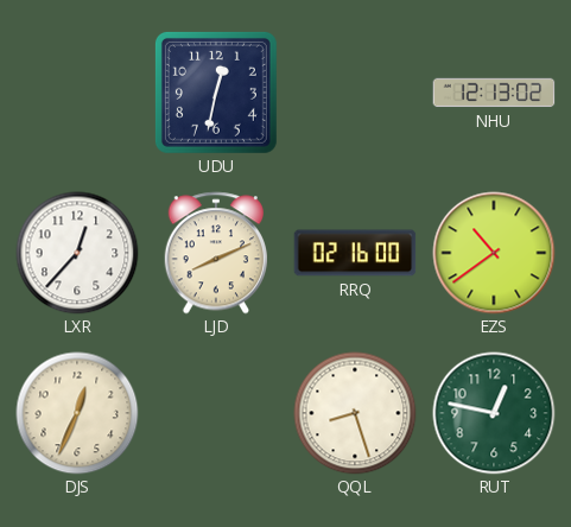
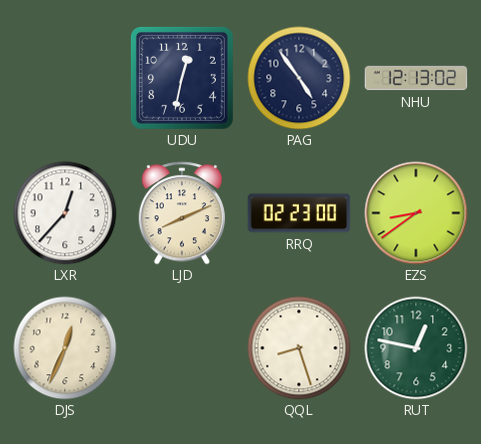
PAG: none -> 4:54
RRQ: 02:16 -> 02:23
EZS: 10:39 -> 8:39
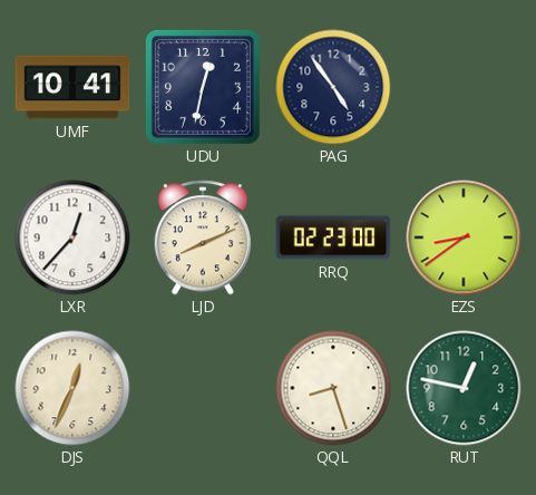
UMF: none -> 10:41
NHU: 12:13 -> none
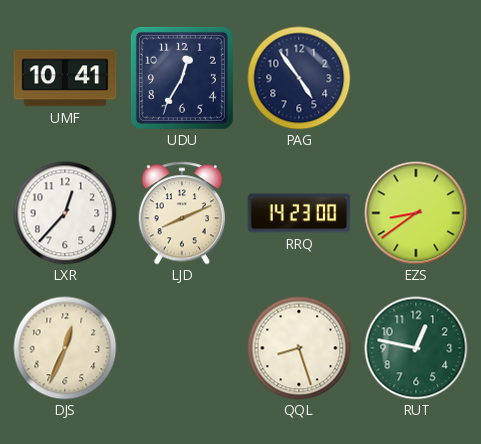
UDU: 12:32 -> 12:35
RRQ: 02:23 -> 14:23
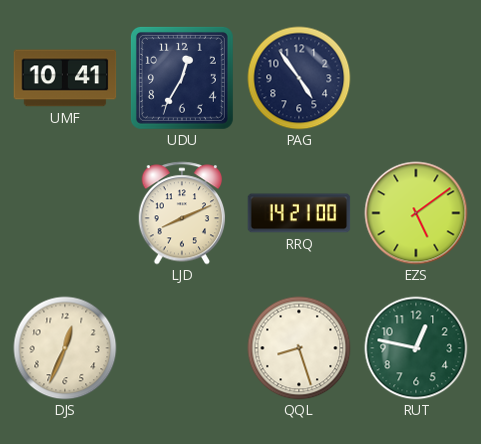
LXR: 12:37 -> none
RRQ: 14:23 -> 14:21
EZS: 8:39 -> 5:09
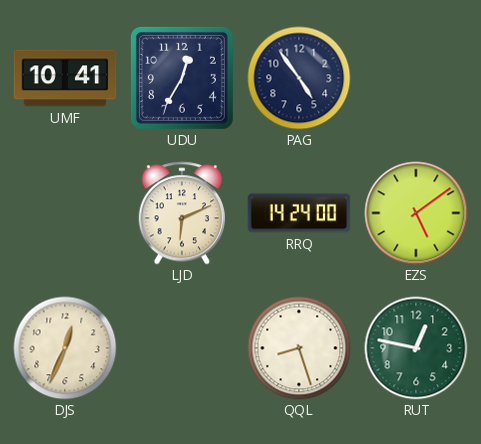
LJD: 8:11 -> 6:11
RRQ: 14:21 -> 14:24
